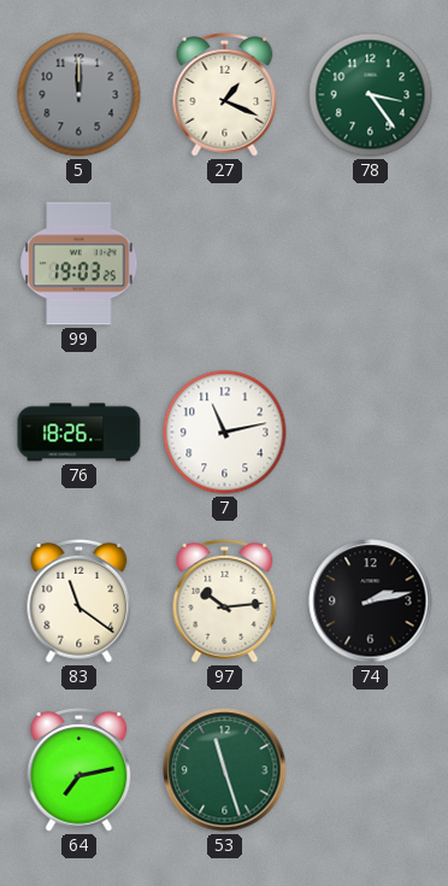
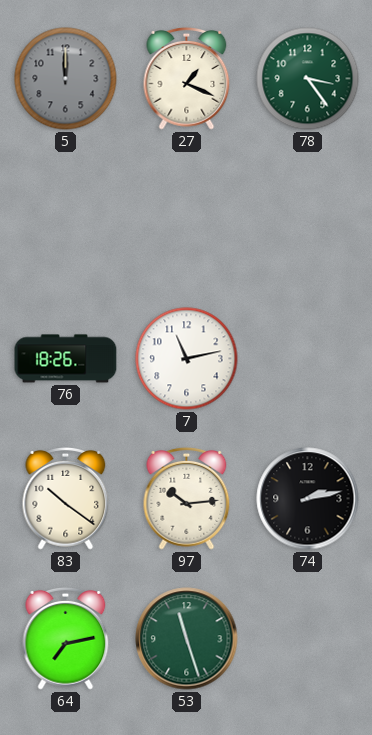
99: 19:03 -> none
83: 11:21 -> 10:21
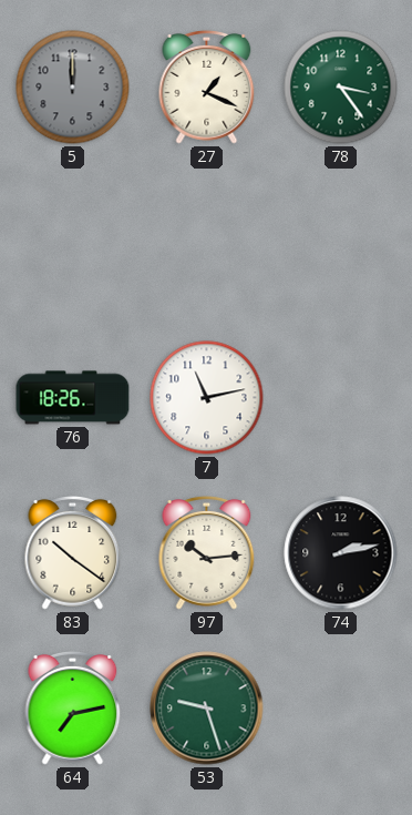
53: 11:27 -> 9:27
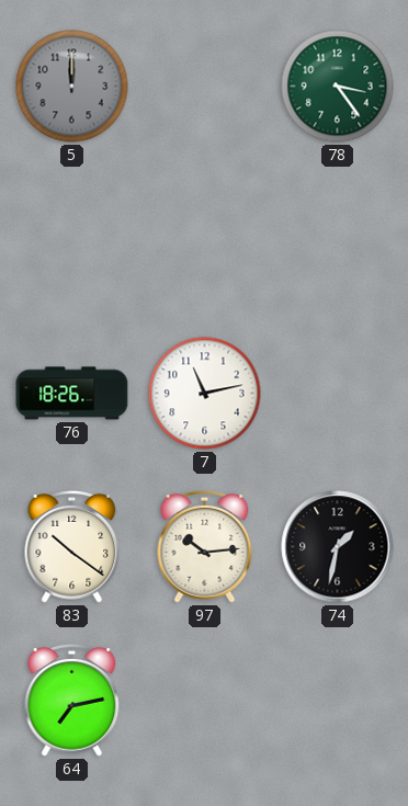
27: 1:19 -> none
74: 2:13 -> 1:32
53: 9:27 -> none
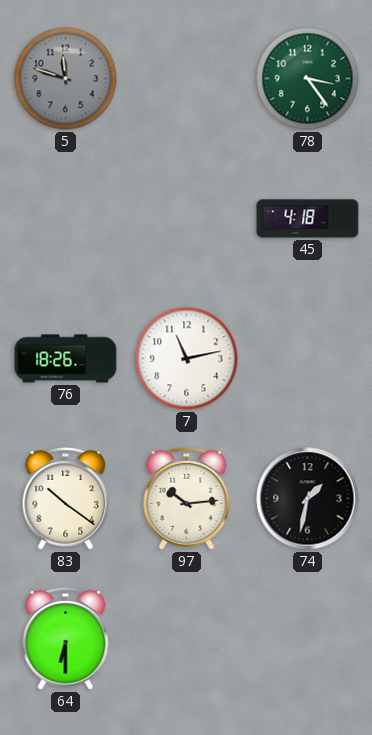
5: 12:00 -> 11:48
45: none -> 4:18
64: 7:13 -> 6:30
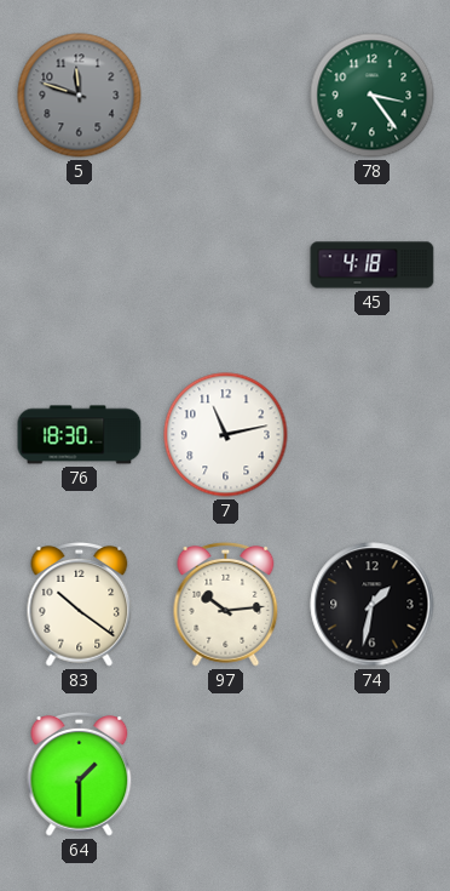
76: 18:26 -> 18:30
64: 6:30 -> 1:30
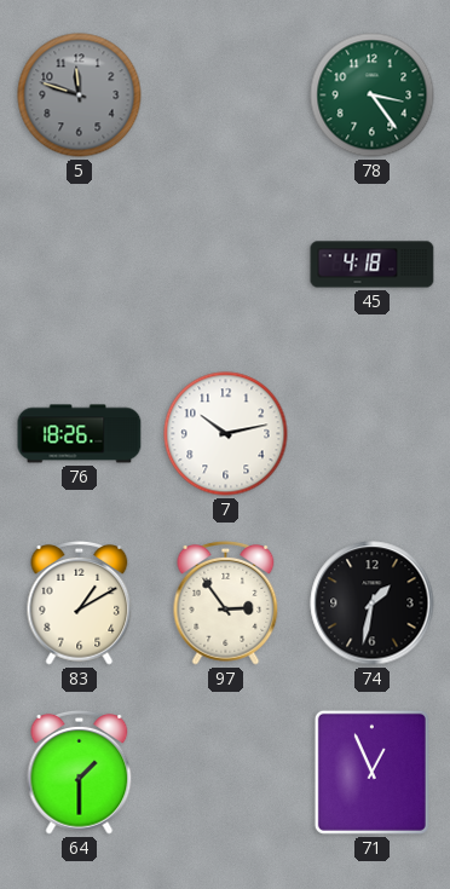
76: 18:30 -> 18:26
7: 11:13 -> 10:13
83: 10:21 -> 1:10
97: 10:14 -> 2:54
71: none -> 12:56
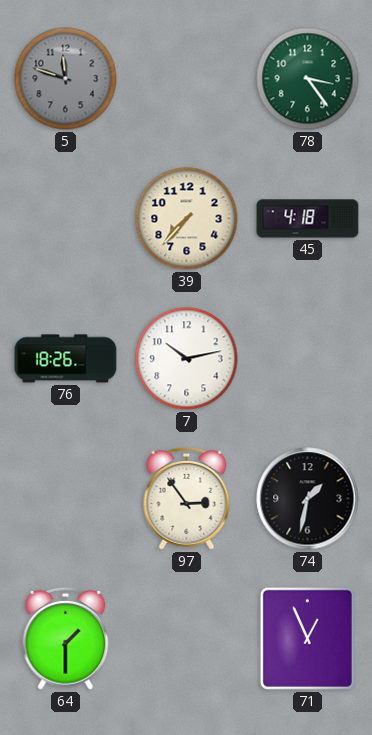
39: none -> 7:37
83: 1:10 -> none
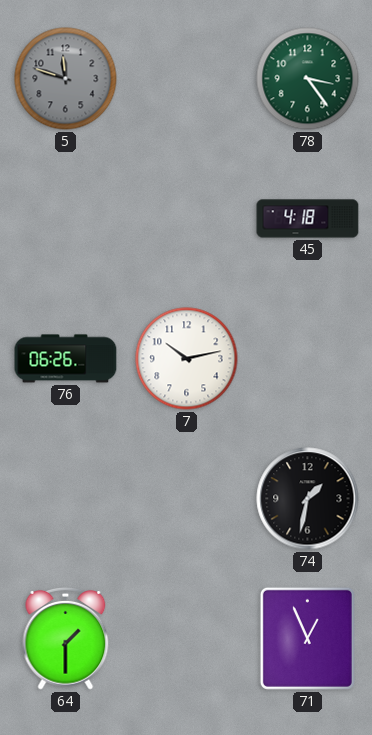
39: 7:37 -> none
76: 18:26 -> 06:26
97: 2:54 -> none
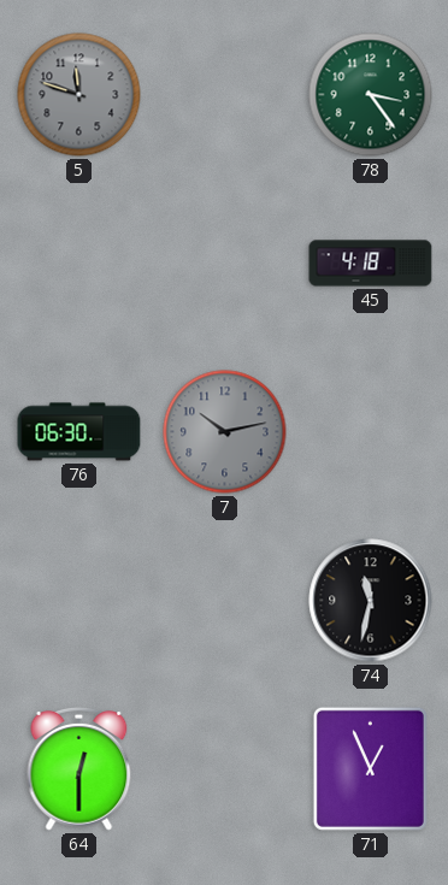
76: 06:26 -> 06:30
7 dial: white -> grey
74: 1:32 -> 11:32
64: 1:30 -> 12:30
